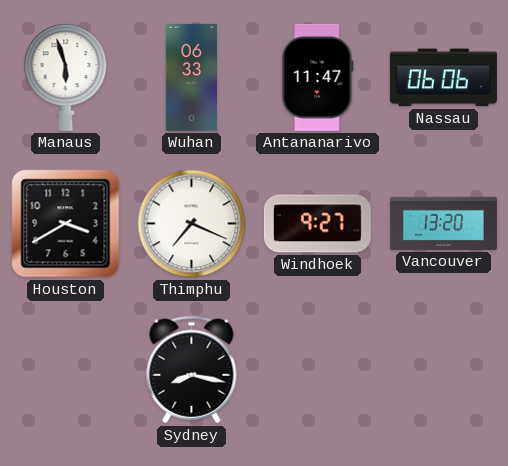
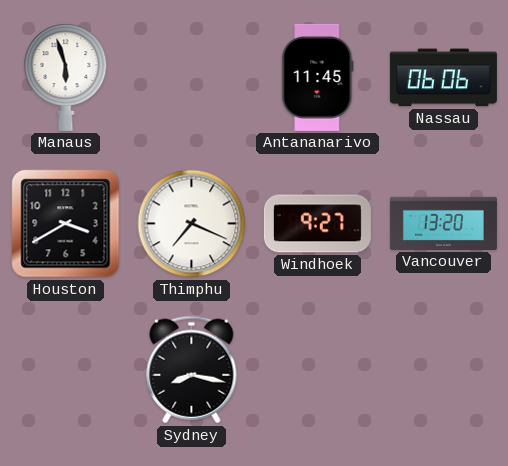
Wuhan: 06:33 -> none
Antananarivo: 11:47 -> 11:45
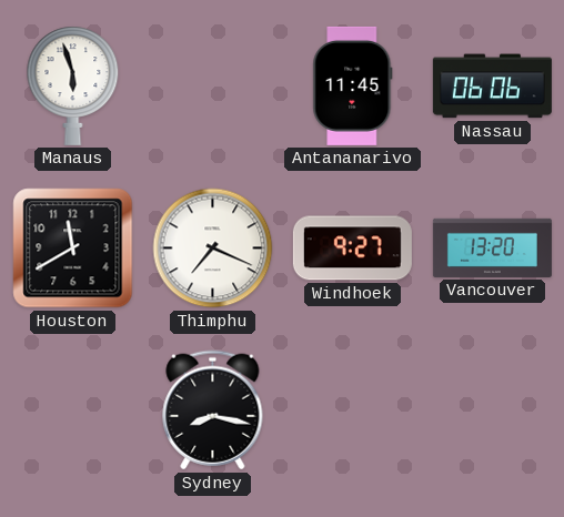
Houston: 3:40 -> 11:40
